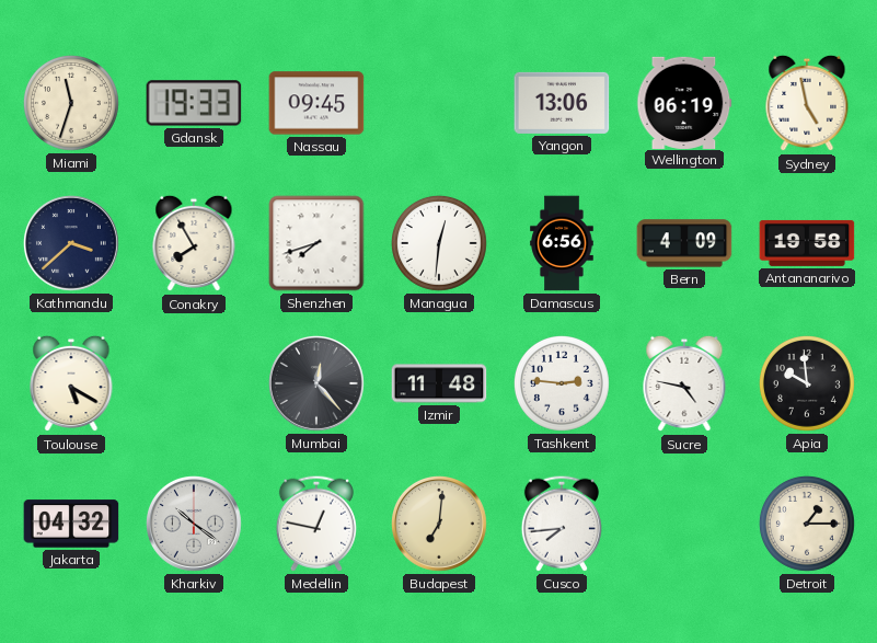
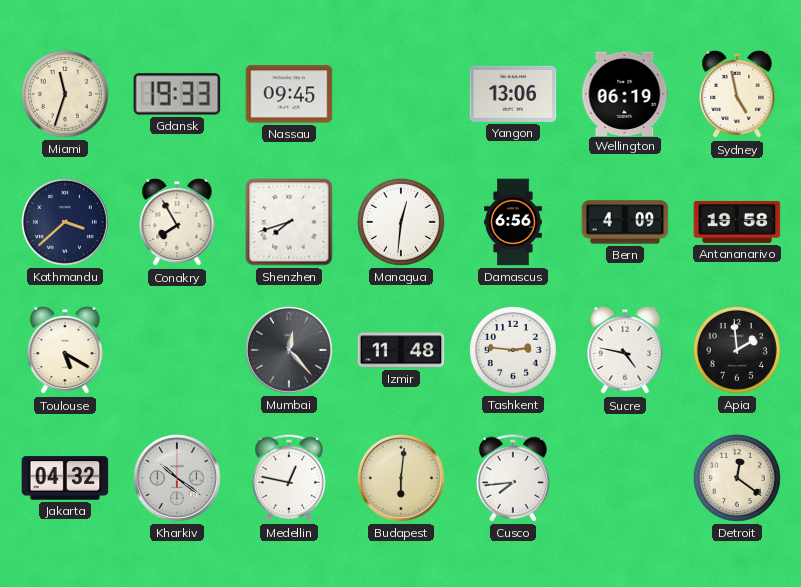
Apia: 9:59 -> 1:59
Budapest: 7:01 -> 6:01
Detroit: 1:15 -> 12:21
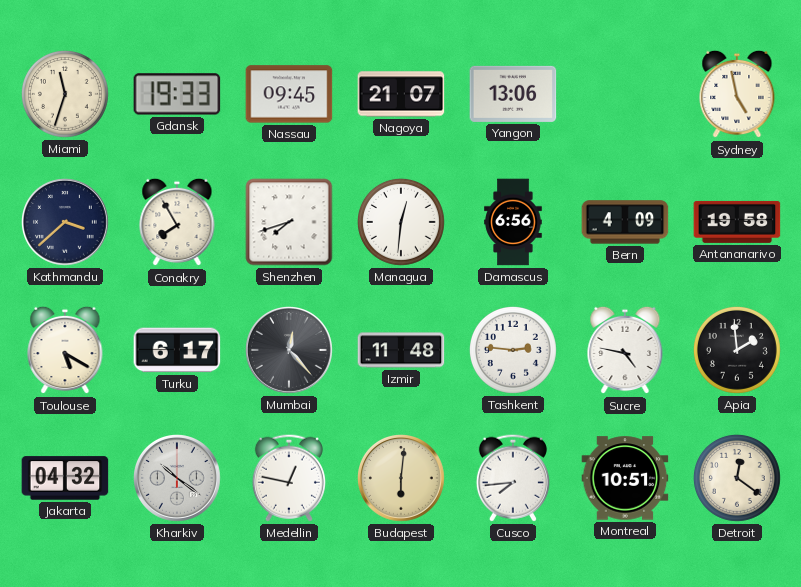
Nagoya: none -> 21:07
Wellington: 06:19 -> none
Turku: none -> 6:17
Montreal: none -> 10:51
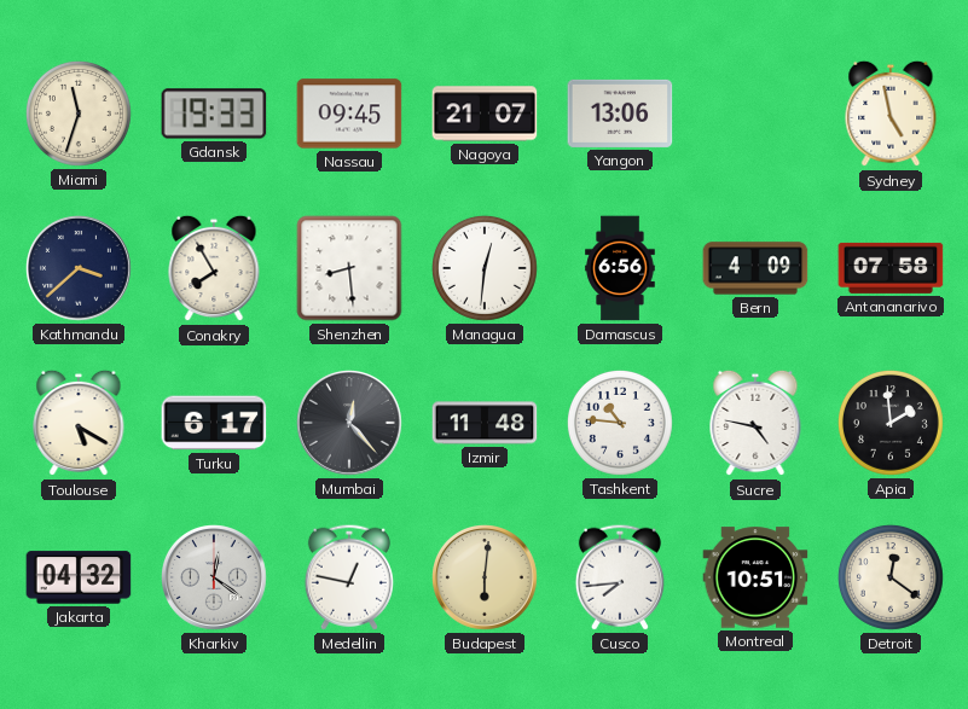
Shenzhen: 7:42 -> 8:29
Antananarivo: 19:58 -> 07:58
Tashkent: 2:46 -> 10:46
Kharkiv: 10:21 -> 12:21
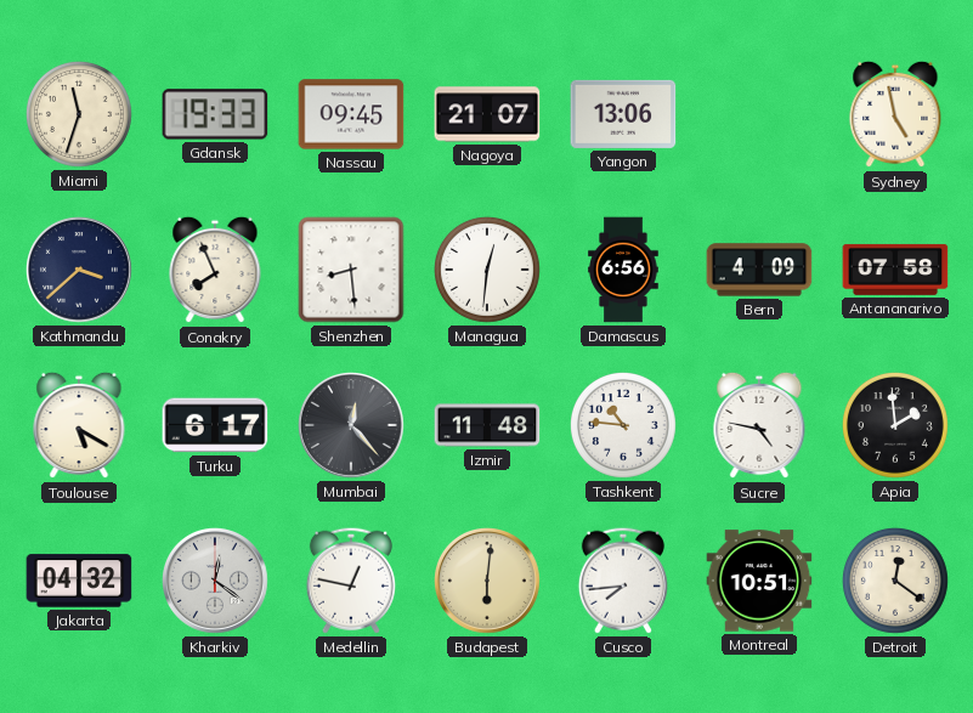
Conakry: 7:55 -> 7:56
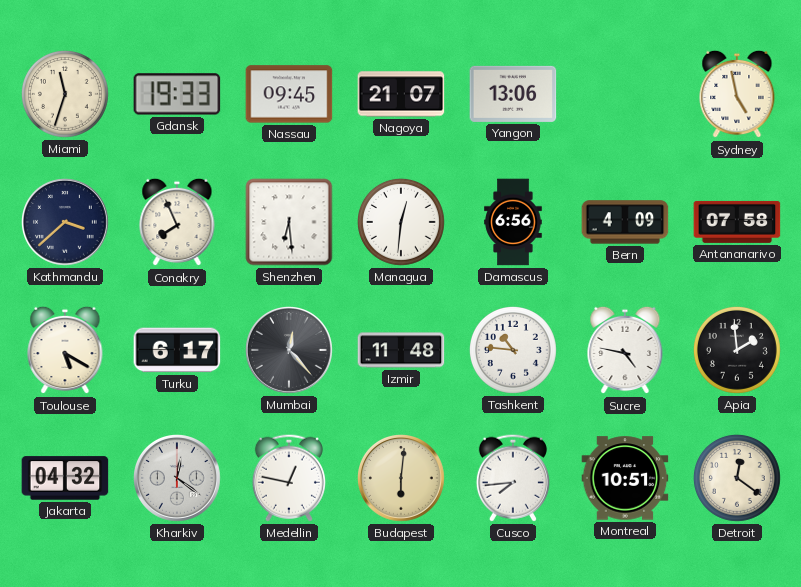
Shenzhen: 8:29 -> 6:29
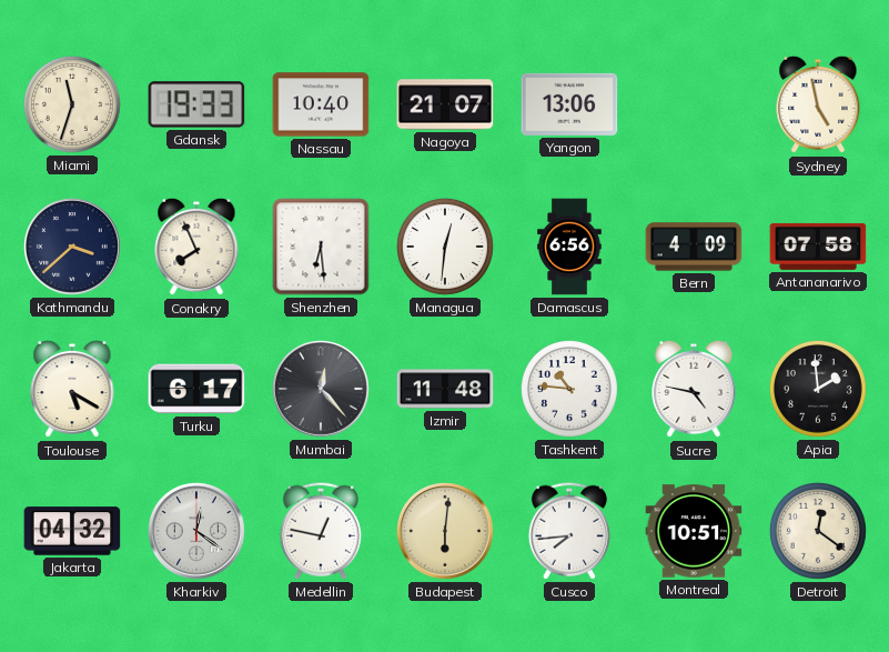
Nassau: 09:45 -> 10:40
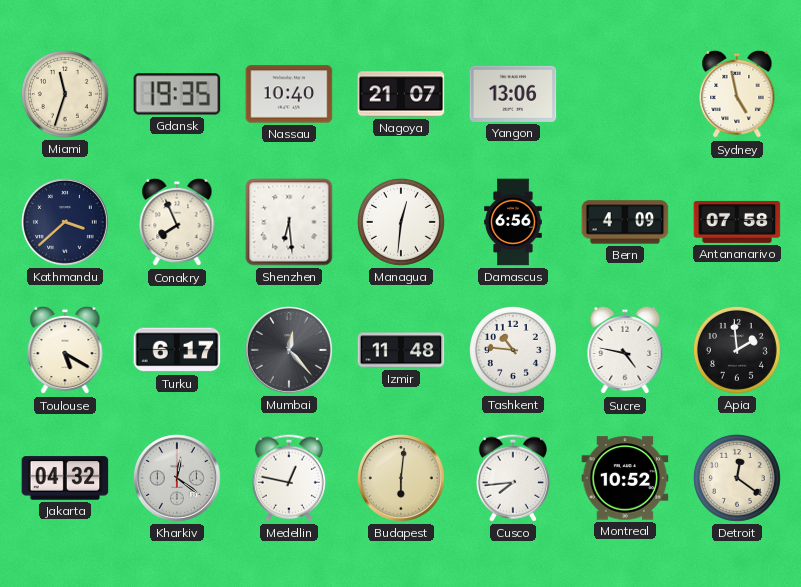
Gdansk: 19:33 -> 19:35
Montreal: 10:51 -> 10:52
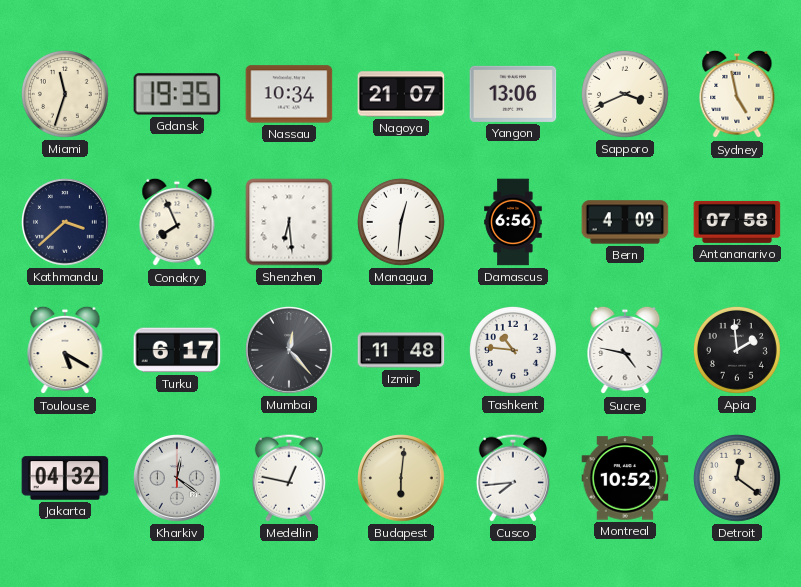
Nassau: 10:40 -> 10:34
Sapporo: none -> 3:41
